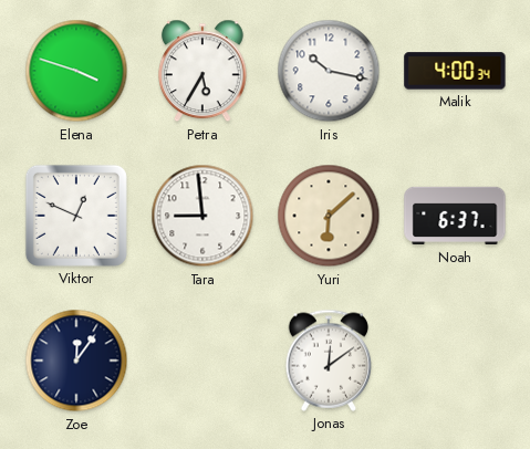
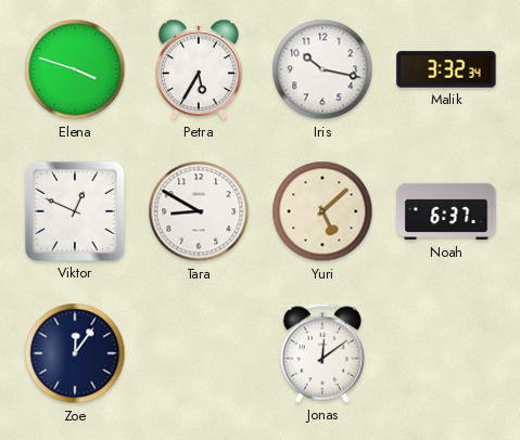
Malik: 4:00 -> 3:32
Tara: 8:59 -> 8:50
Yuri: 6:08 -> 5:08
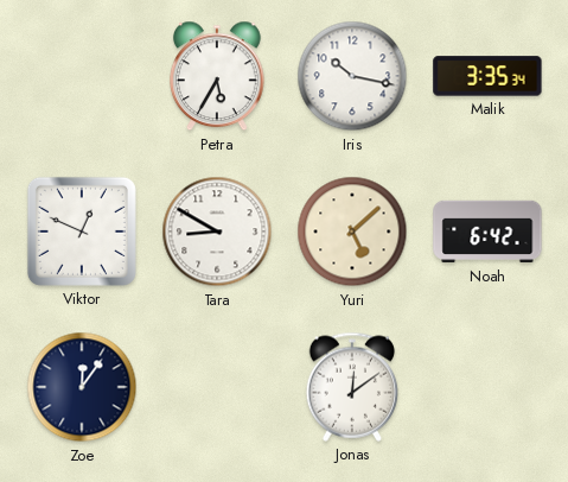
Elena: 3:48 -> none
Malik: 3:32 -> 3:35
Noah: 6:37 -> 6:42
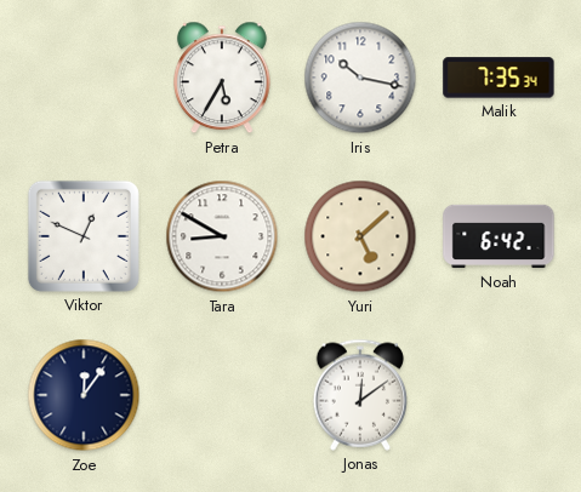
Malik: 3:35 -> 7:35
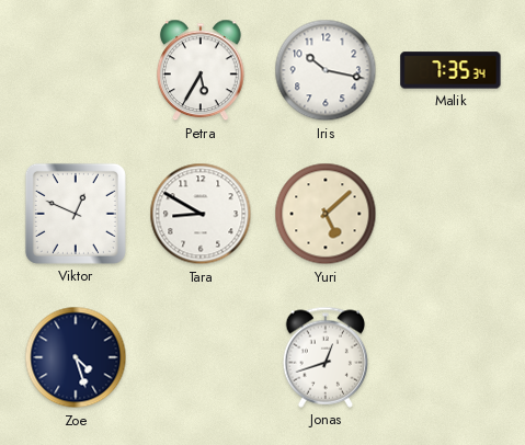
Noah: 6:42 -> none
Zoe: 12:06 -> 4:27
Jonas: 12:09 -> 12:42
